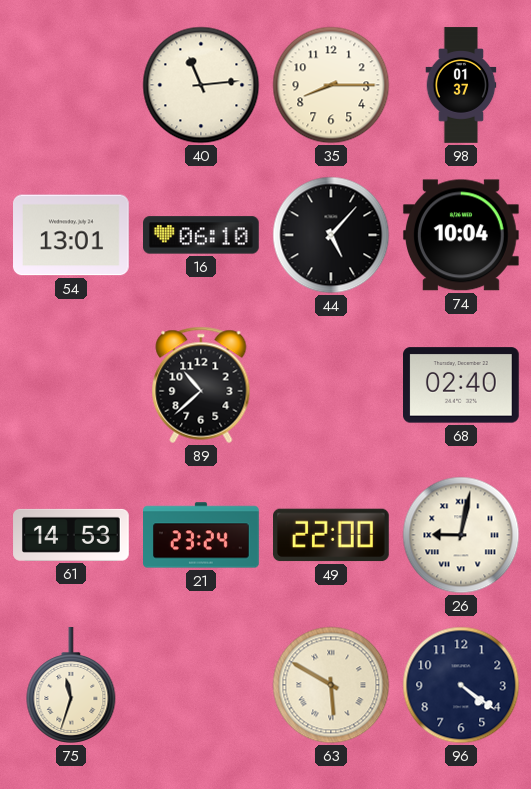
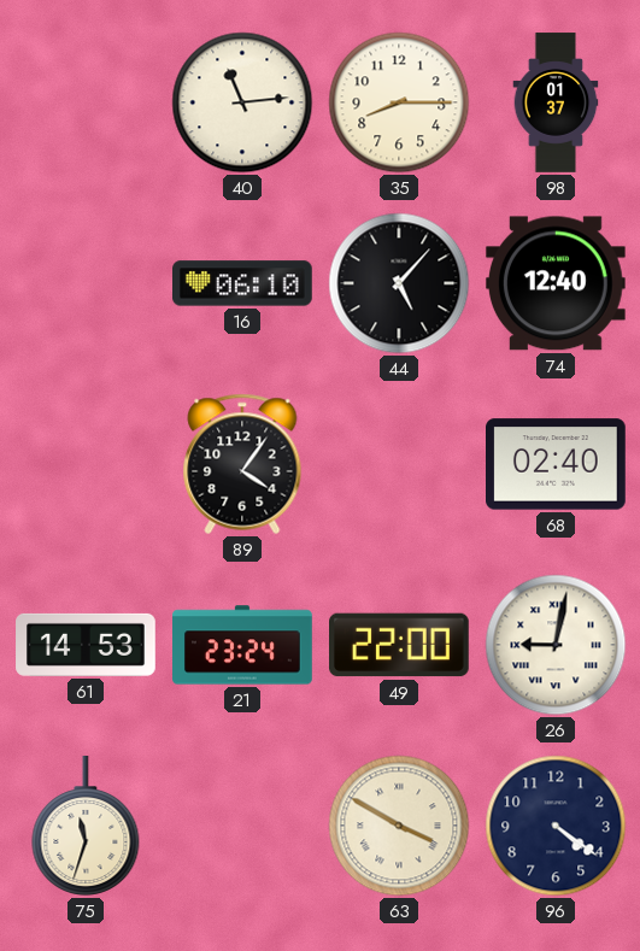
54: 13:01 -> none
74: 10:04 -> 12:40
89: 10:38 -> 4:06
63: 5:50 -> 3:50
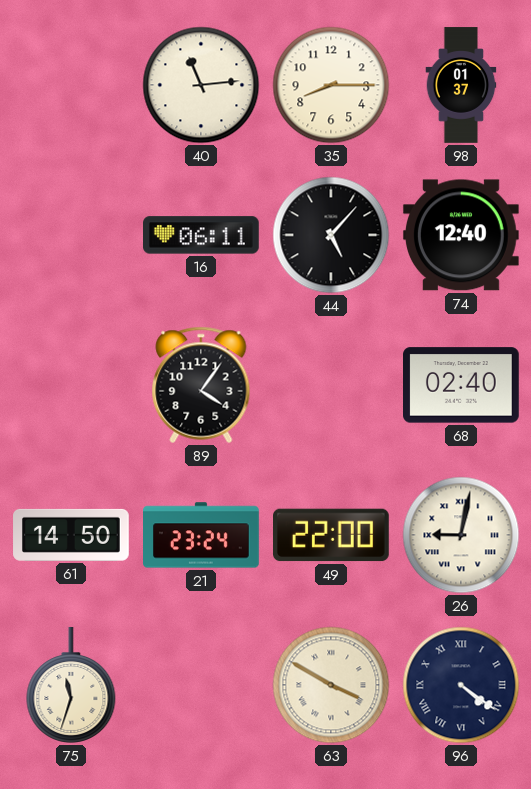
16: 06:10 -> 06:11
61: 14:53 -> 14:50
96 numerals: Arabic -> Roman
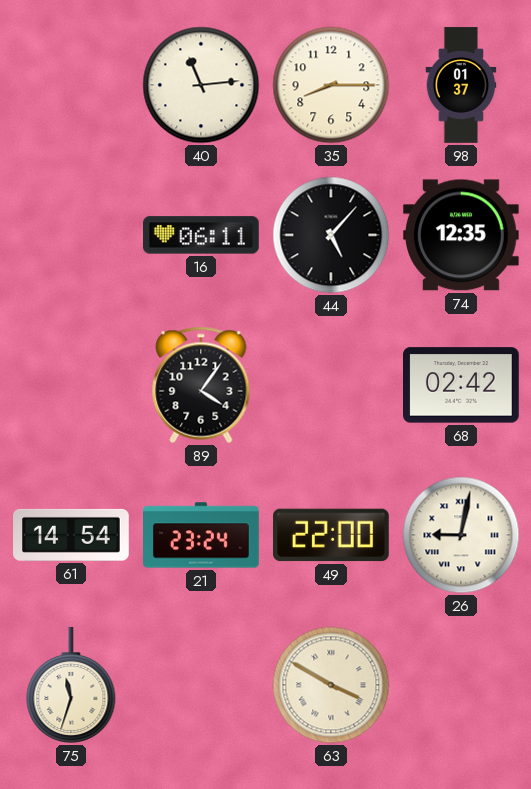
74: 12:40 -> 12:35
68: 02:40 -> 02:42
61: 14:50 -> 14:54
96: 4:21 -> none
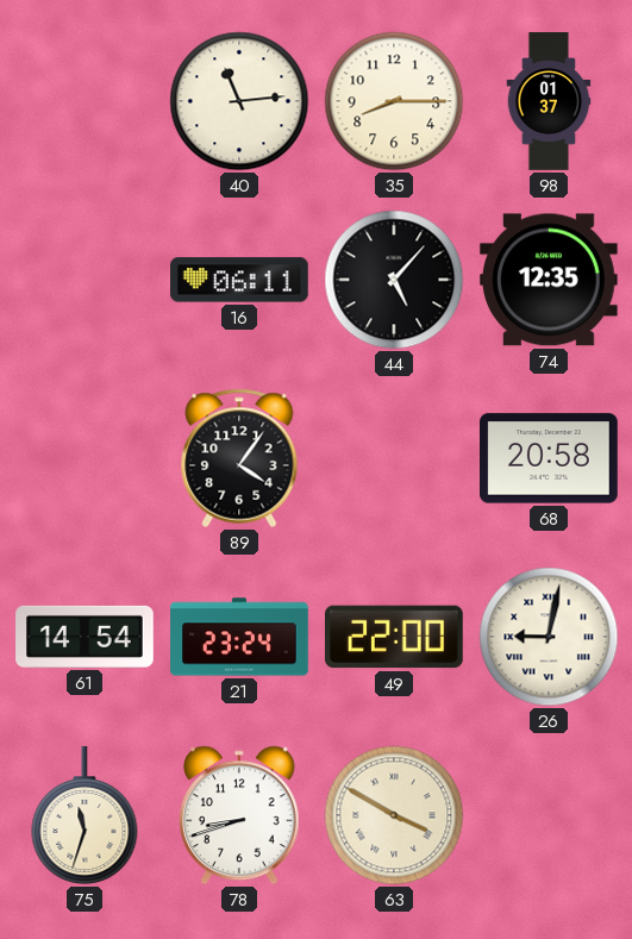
68: 02:42 -> 20:58
78: none -> 8:42
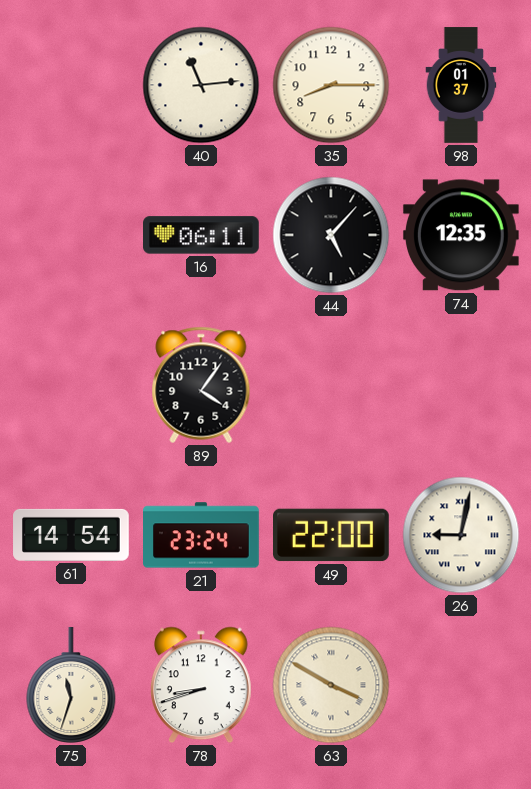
68: 20:58 -> none
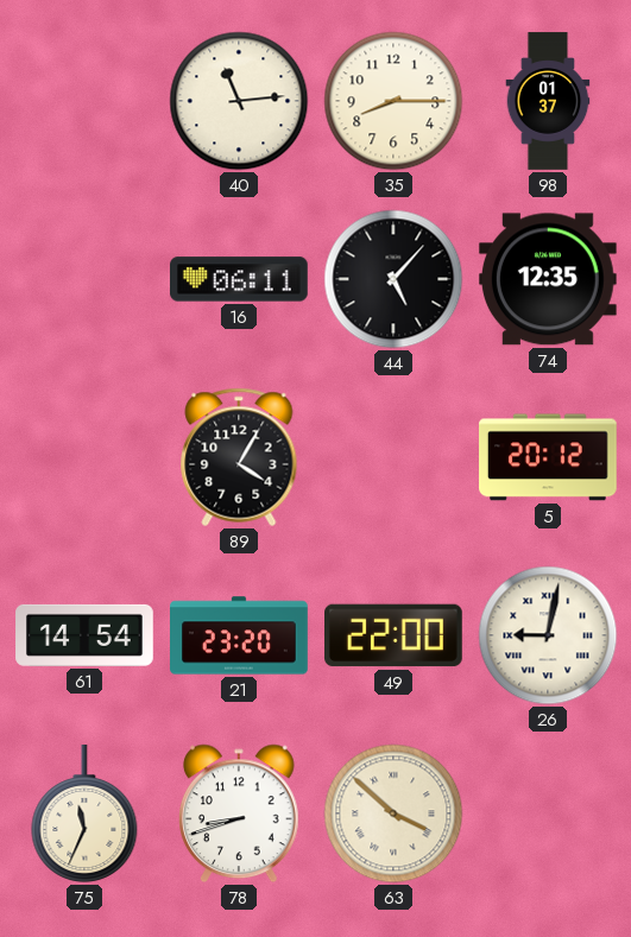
89: 4:06 -> 4:05
5: none -> 20:12
21: 23:24 -> 23:20
75: 11:33 -> 11:34
63: 3:50 -> 3:52
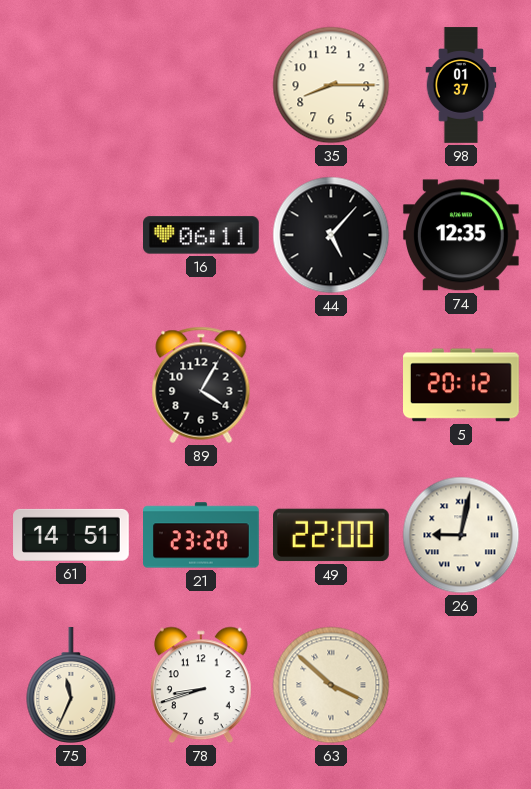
40: 11:14 -> none
61: 14:54 -> 14:51
